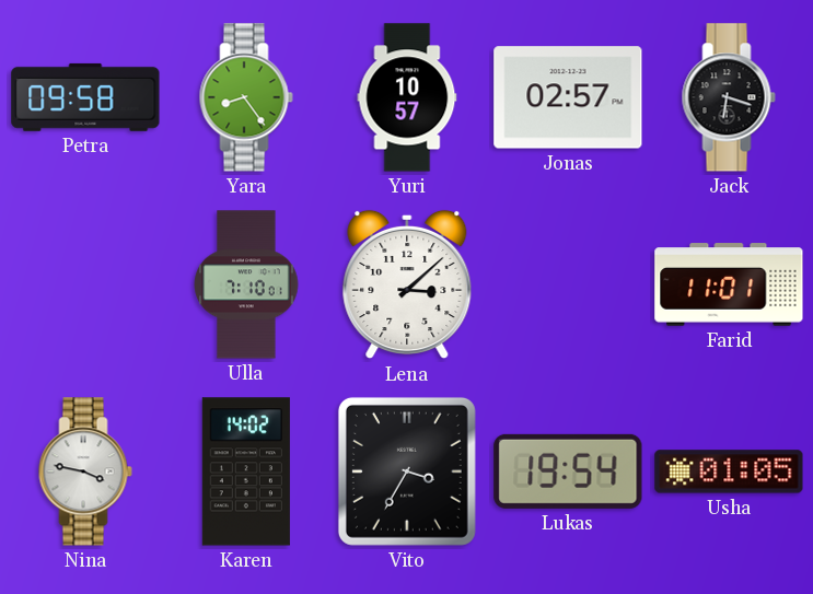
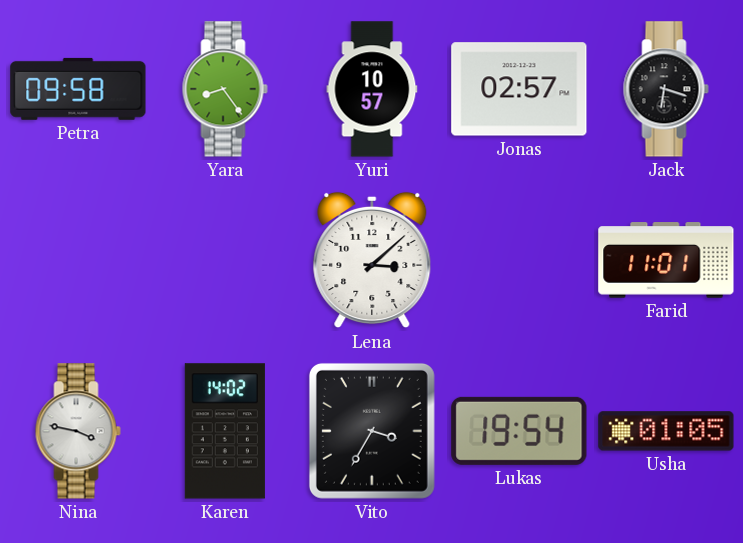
Ulla: 7:10 -> none
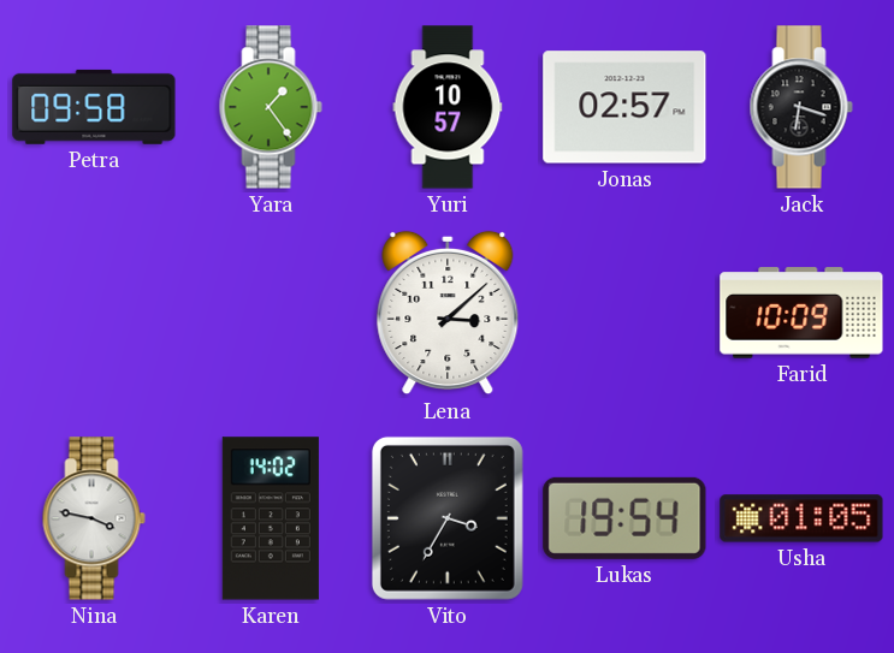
Yara: 8:24 -> 1:24
Farid: 11:01 -> 10:09
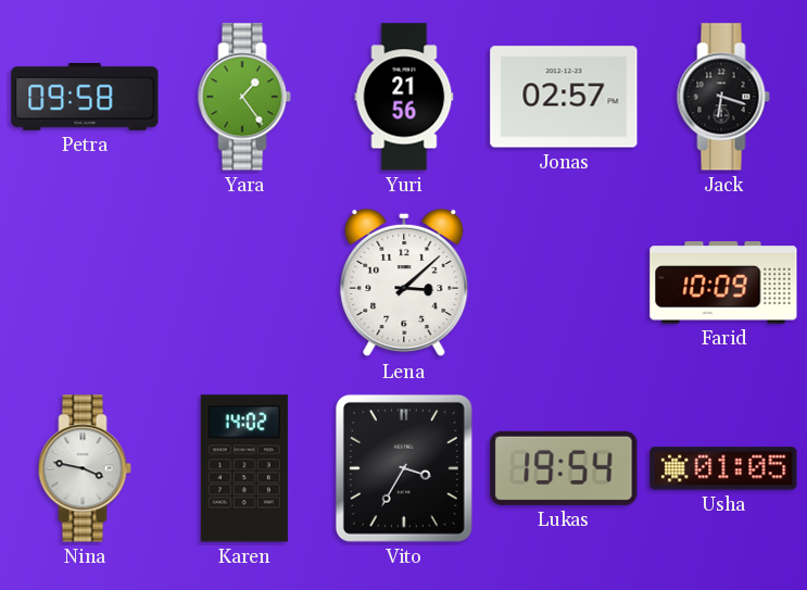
Yuri: 10:57 -> 21:56
